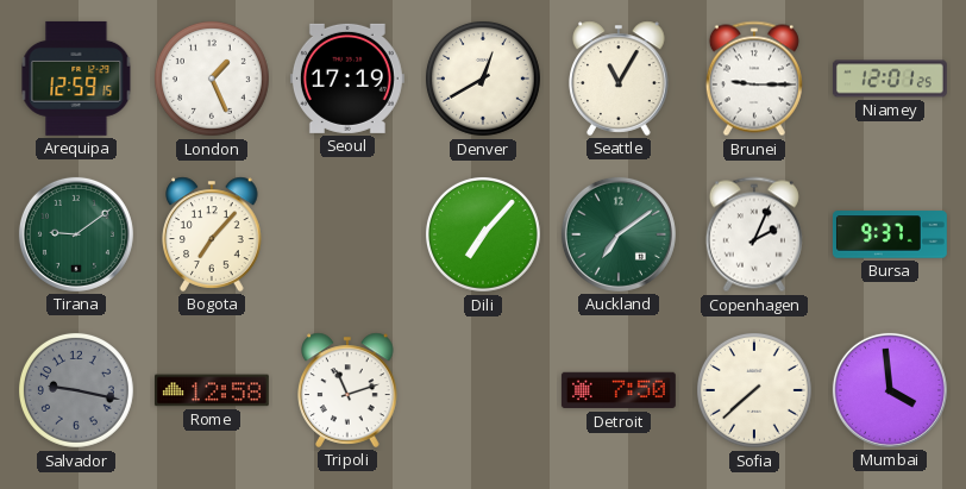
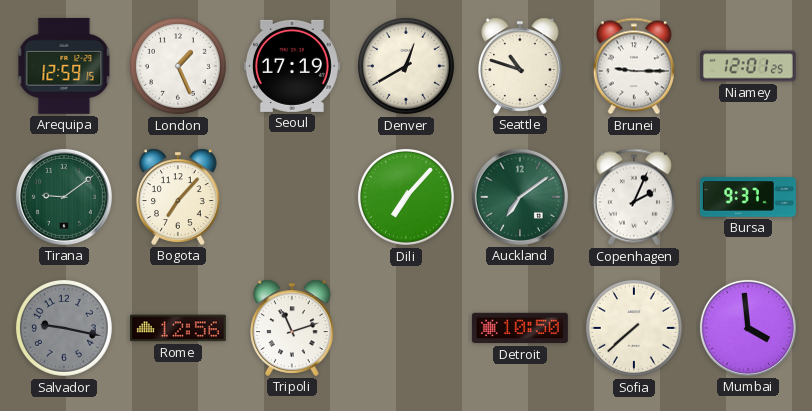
Seattle: 11:05 -> 10:48
Rome: 12:58 -> 12:56
Detroit: 7:50 -> 10:50
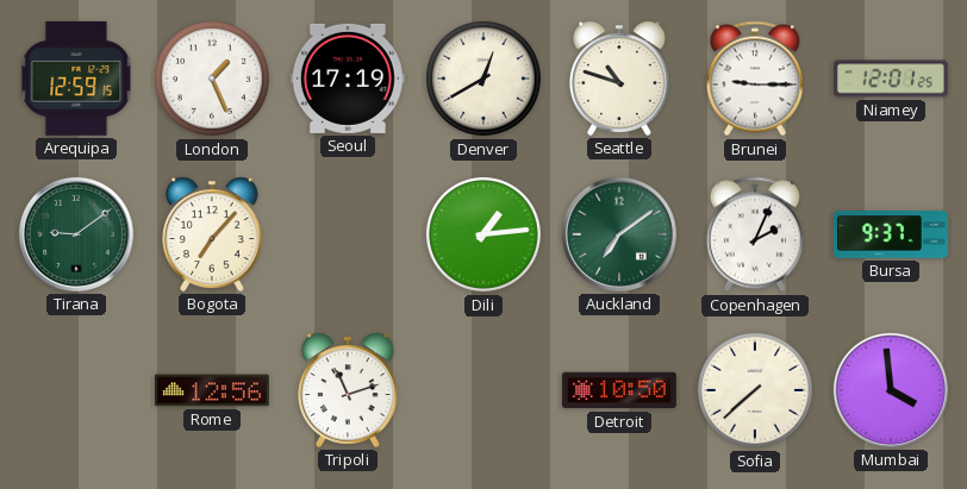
Dili: 7:07 -> 1:14
Salvador: 9:17 -> none
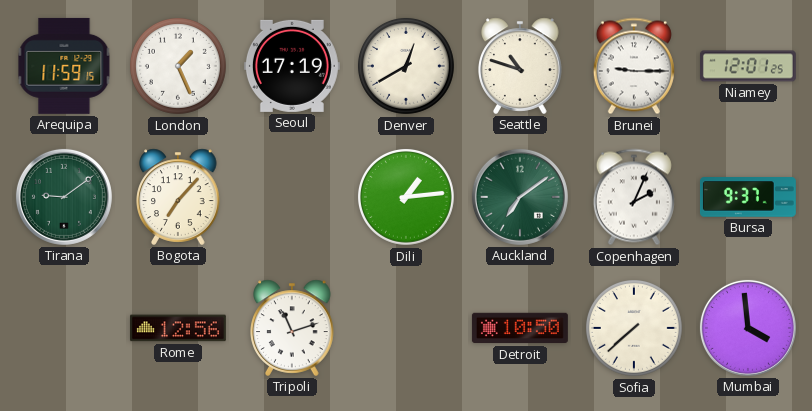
Arequipa: 12:59 -> 11:59
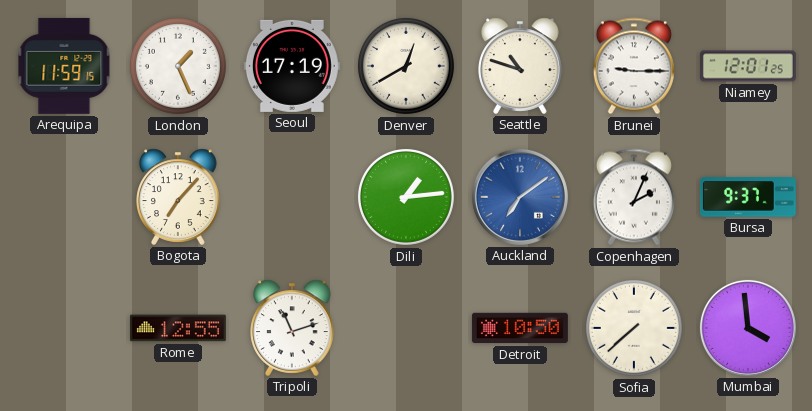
Tirana: 9:09 -> none
Auckland dial: green -> blue
Rome: 12:56 -> 12:55
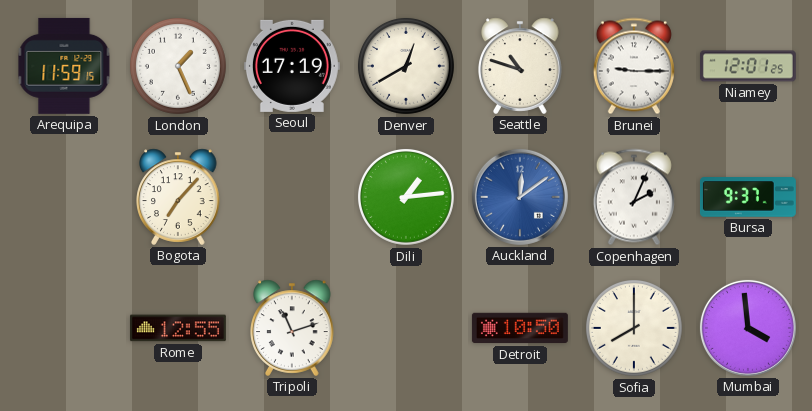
Auckland: 7:09 -> 12:09
Sofia: 7:38 -> 8:00
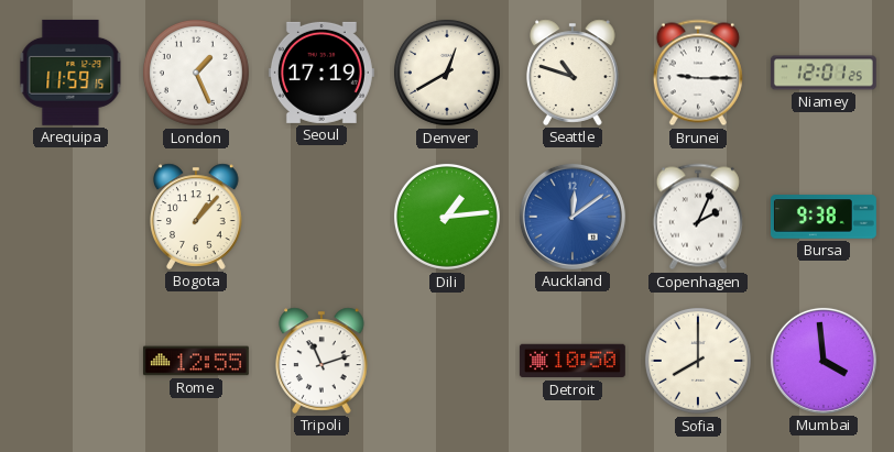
Bogota: 7:07 -> 1:07
Bursa: 9:37 -> 9:38
